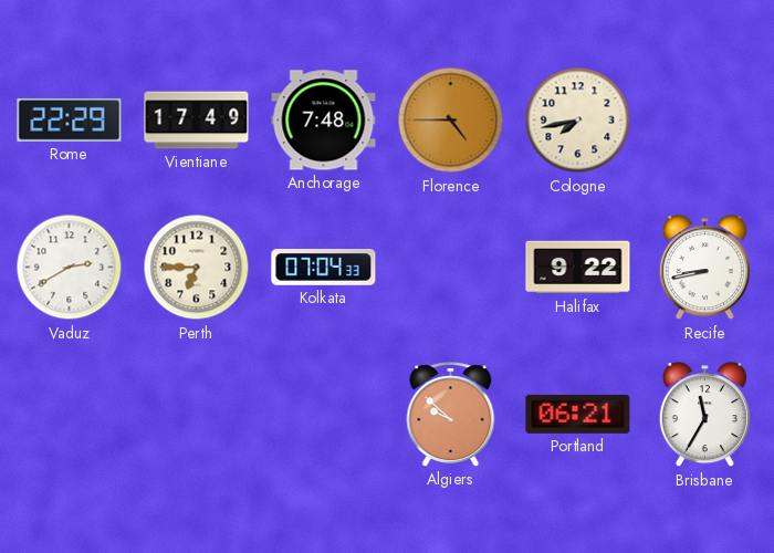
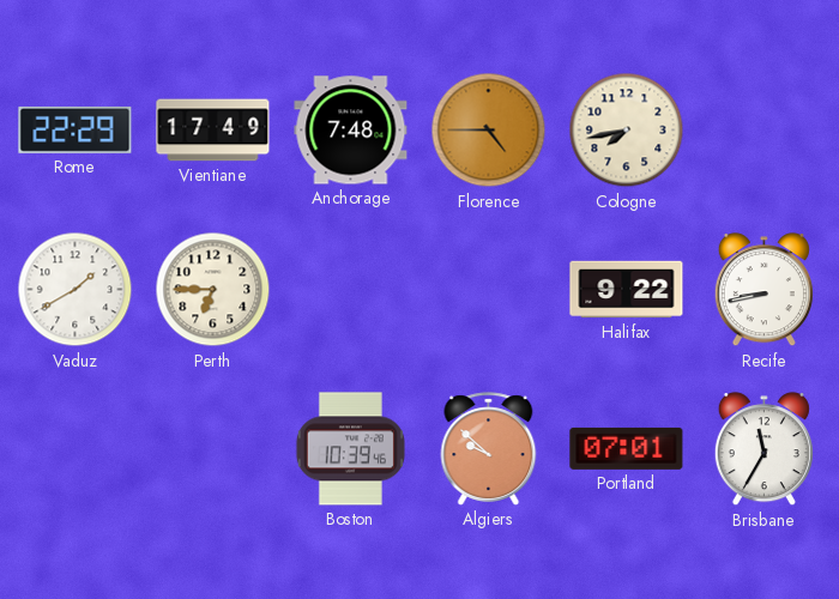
Vaduz: 2:40 -> 1:40
Kolkata: 07:04 -> none
Boston: none -> 10:39
Portland: 06:21 -> 07:01
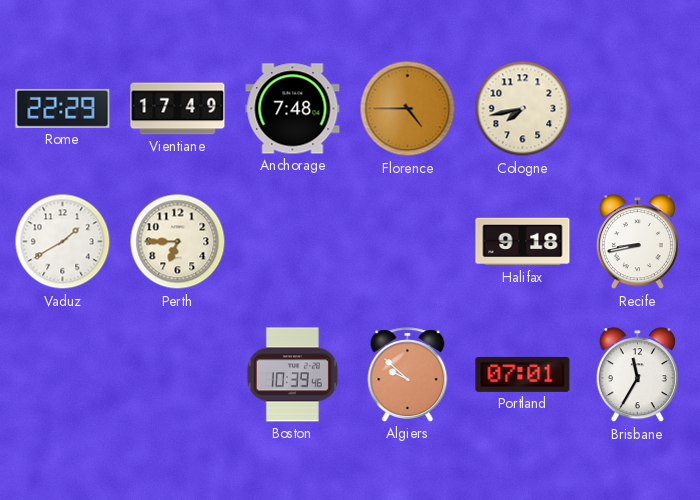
Halifax: 9:22 -> 9:18
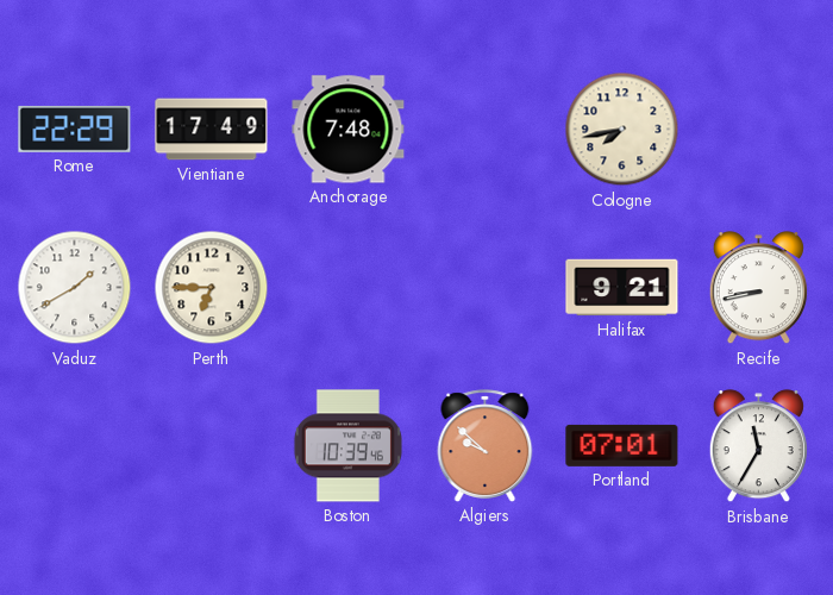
Florence: 4:45 -> none
Halifax: 9:18 -> 9:21
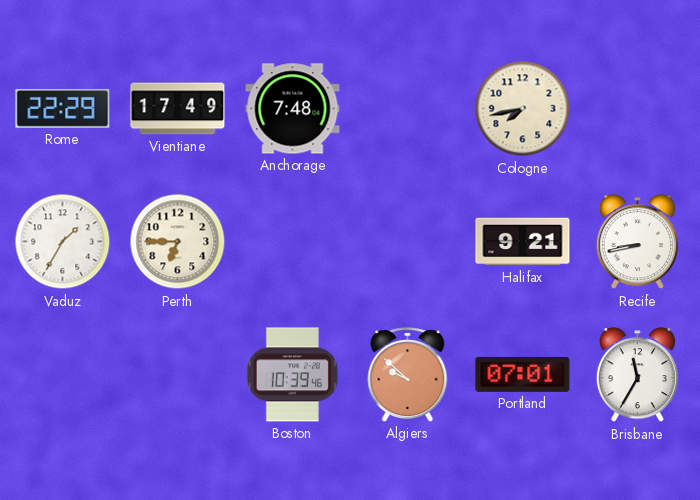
Vaduz: 1:40 -> 1:35
